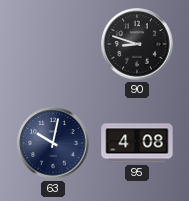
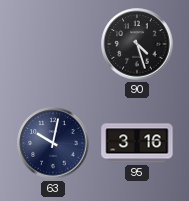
90: 8:48 -> 4:27
95: 4:08 -> 3:16
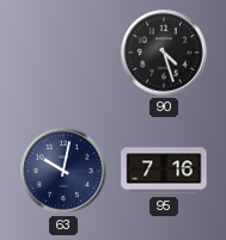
95: 3:16 -> 7:16
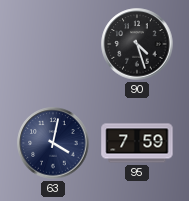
63: 10:02 -> 4:02
95: 7:16 -> 7:59
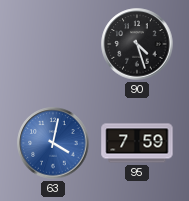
63 dial: navy -> blue
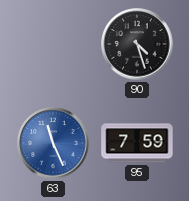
63: 4:02 -> 11:26
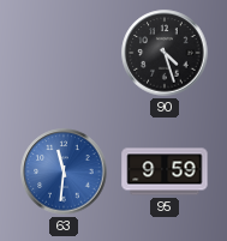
63: 11:26 -> 11:31
95: 7:59 -> 9:59
